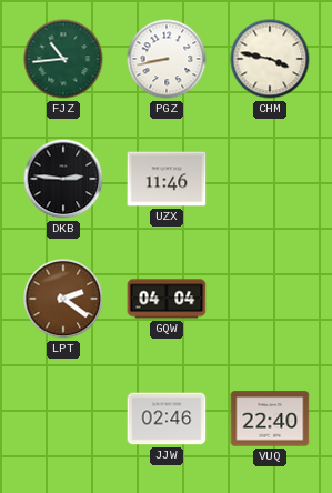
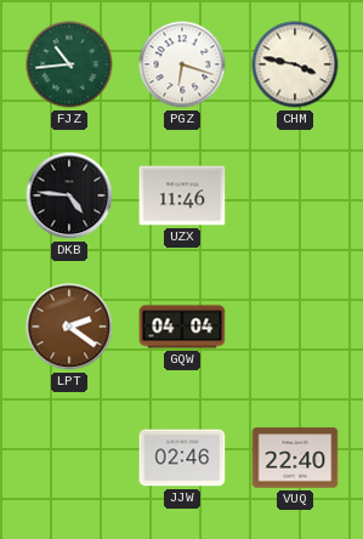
PGZ: 8:43 -> 6:18
DKB: 2:46 -> 4:46
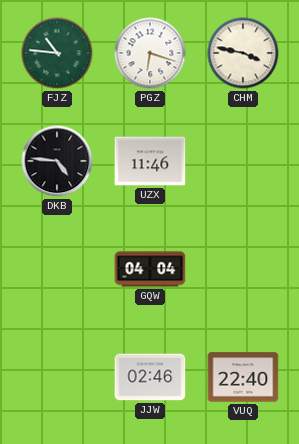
FJZ: 10:44 -> 10:46
LPT: 2:21 -> none
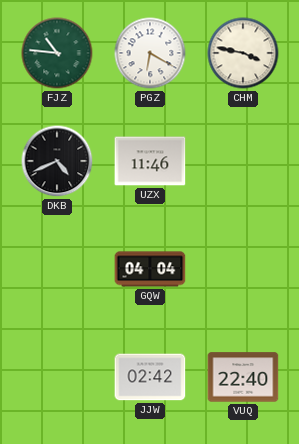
PGZ: 6:18 -> 6:20
DKB: 4:46 -> 4:41
JJW: 02:46 -> 02:42
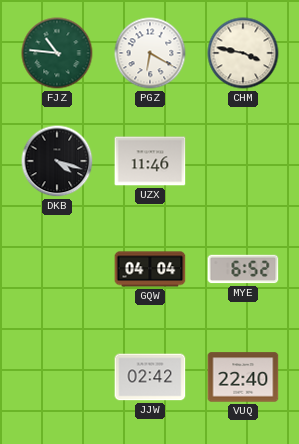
DKB: 4:41 -> 4:18
MYE: none -> 6:52
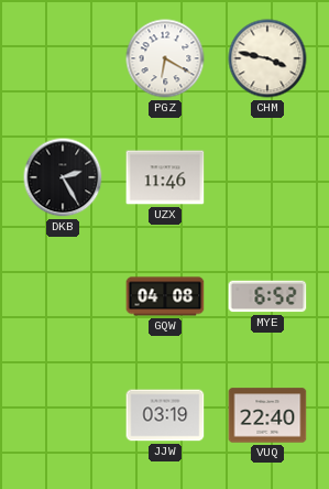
FJZ: 10:46 -> none
DKB: 4:18 -> 2:25
GQW: 04:04 -> 04:08
JJW: 02:42 -> 03:19
